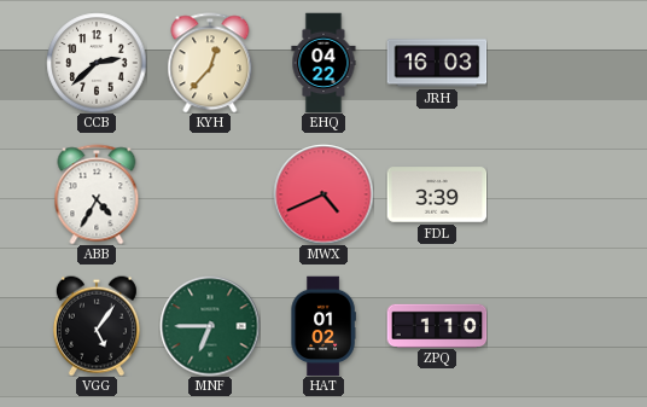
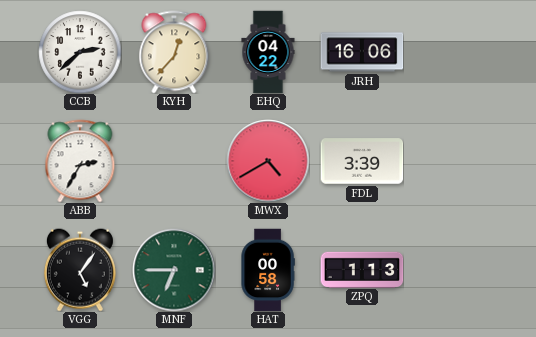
JRH: 16:03 -> 16:06
ABB: 4:35 -> 2:35
MWX: 4:41 -> 4:40
HAT: 01:02 -> 00:58
ZPQ: 1:10 -> 1:13
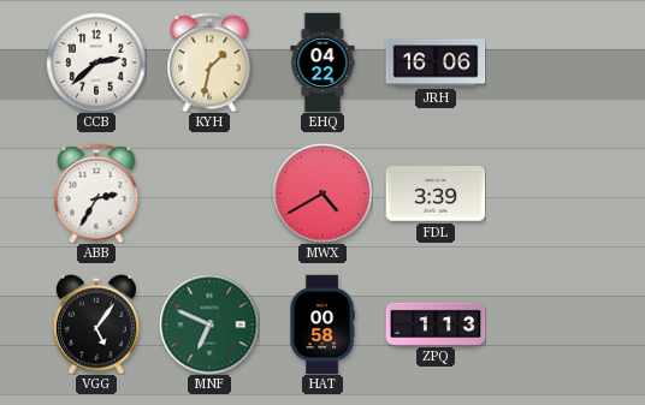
KYH: 12:37 -> 1:32
MNF: 6:45 -> 6:49
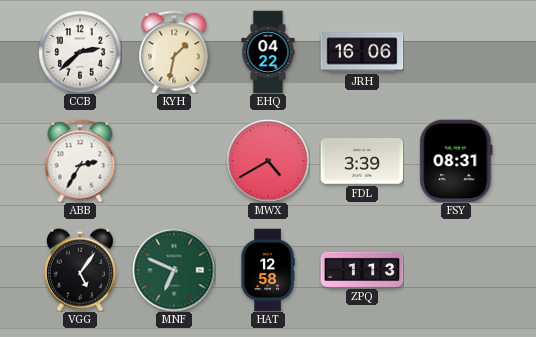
FSY: none -> 08:31
HAT: 00:58 -> 12:58
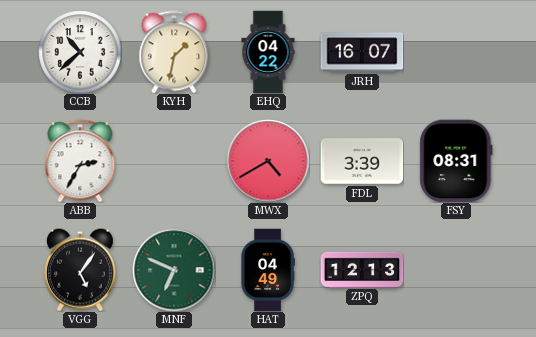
CCB: 2:38 -> 10:38
JRH: 16:06 -> 16:07
HAT: 12:58 -> 04:49
ZPQ: 1:13 -> 12:13
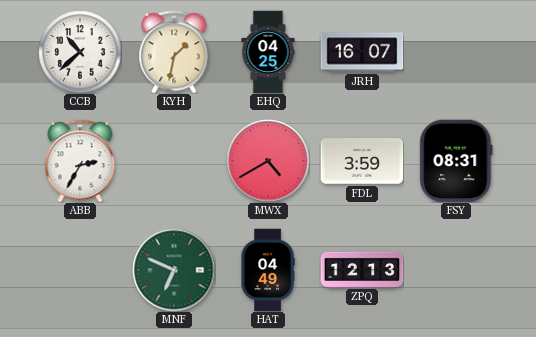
EHQ: 04:22 -> 04:25
FDL: 3:39 -> 3:59
VGG: 5:06 -> none
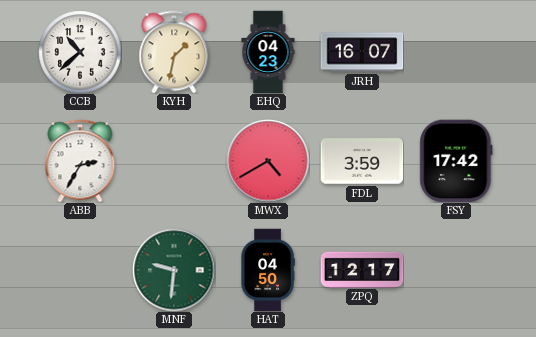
EHQ: 04:25 -> 04:23
FSY: 08:31 -> 17:42
MNF: 6:49 -> 9:31
HAT: 04:49 -> 04:50
ZPQ: 12:13 -> 12:17
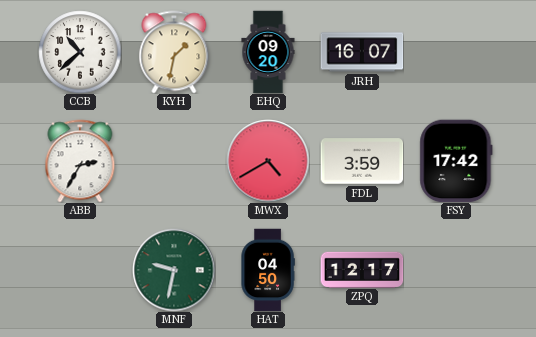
EHQ: 04:23 -> 09:20
MNF: 9:31 -> 9:32
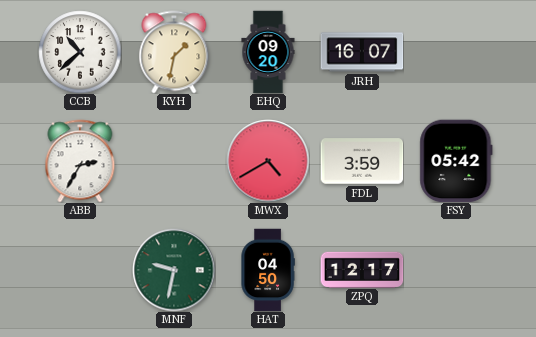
FSY: 17:42 -> 05:42
